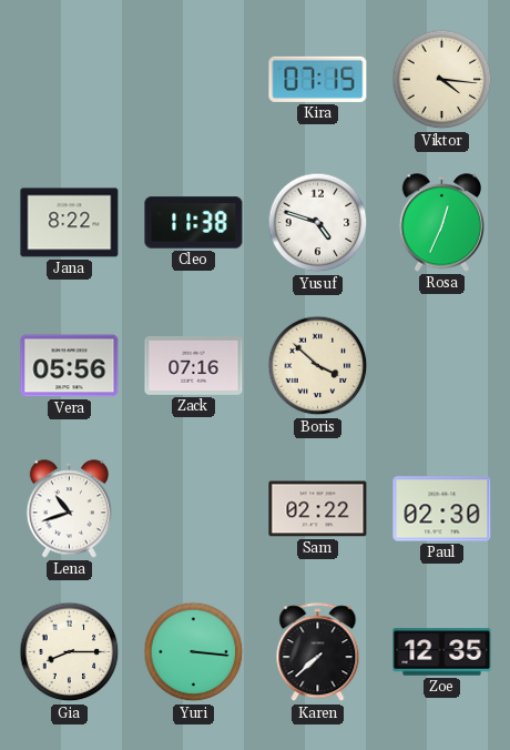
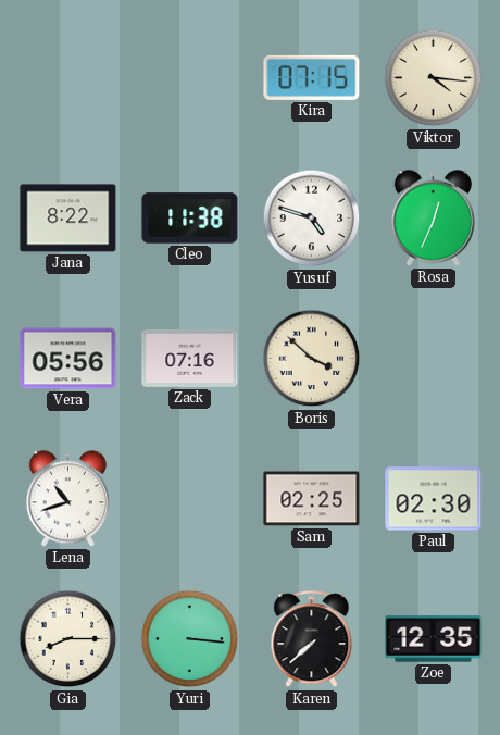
Sam: 02:22 -> 02:25
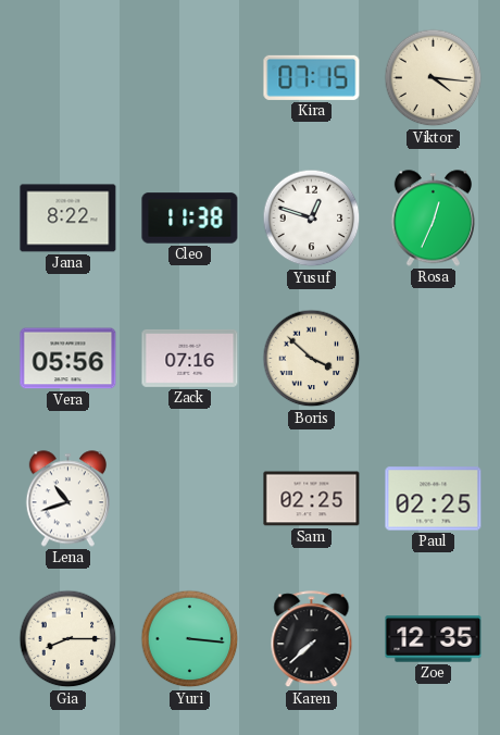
Yusuf: 4:48 -> 12:48
Paul: 02:30 -> 02:25
